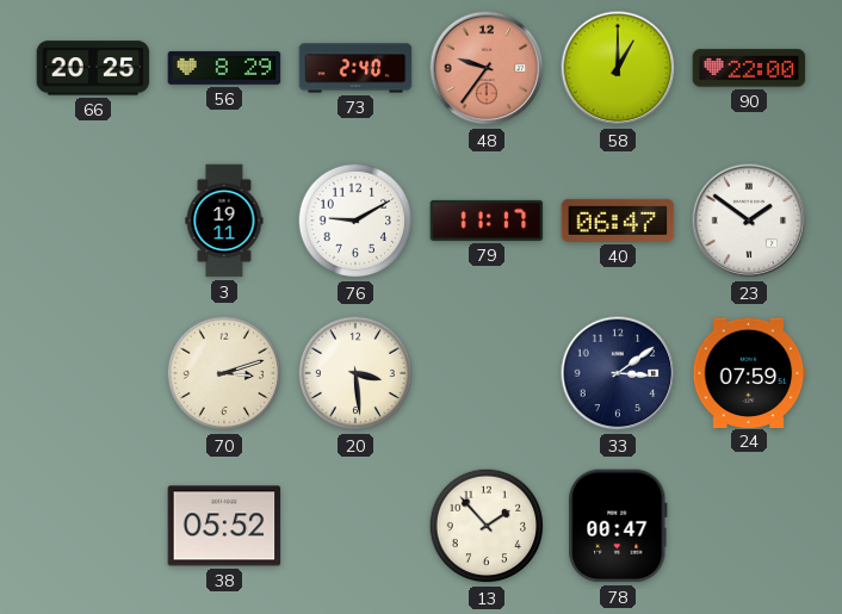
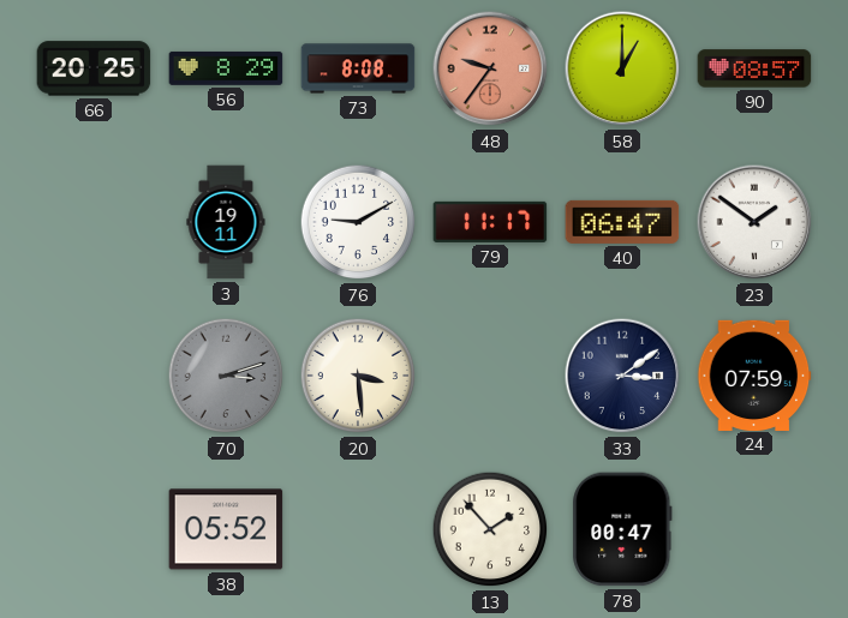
73: 2:40 -> 8:08
90: 22:00 -> 08:57
70 dial: cream -> grey
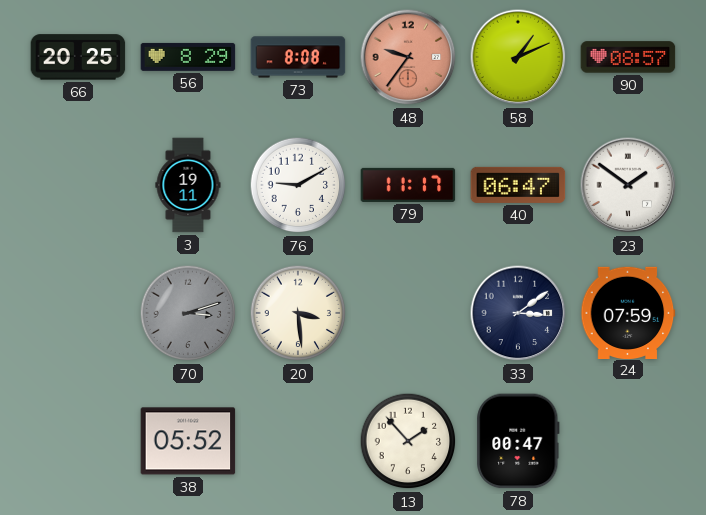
58: 1:00 -> 1:11
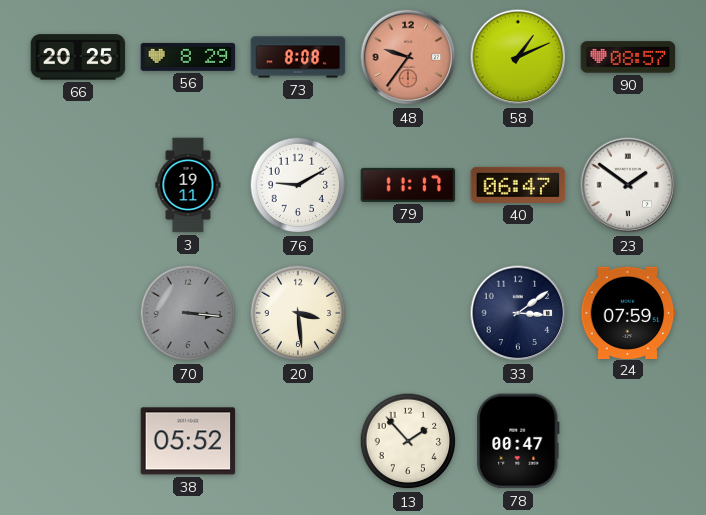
70: 3:12 -> 3:16
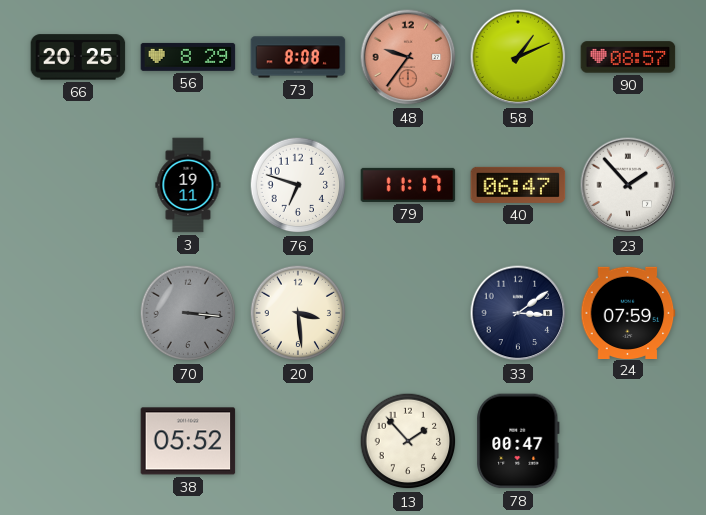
76: 9:10 -> 6:48
23: 1:51 -> 1:53
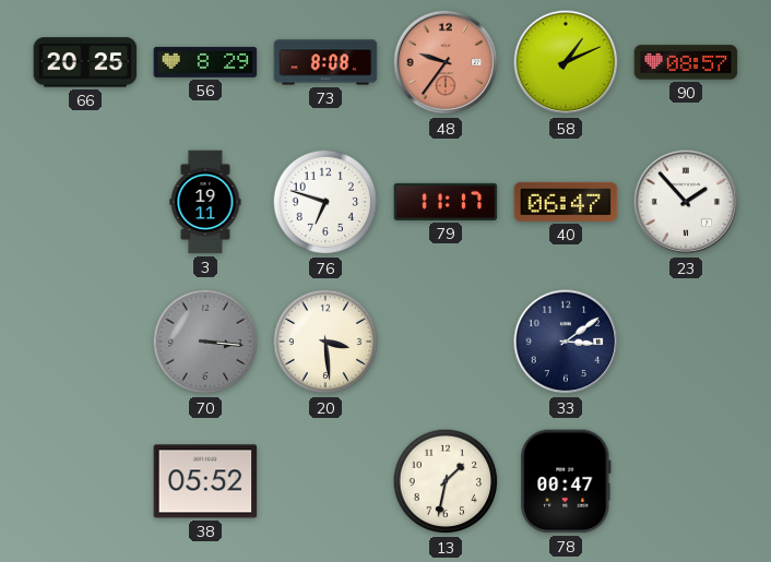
24: 07:59 -> none
13: 1:53 -> 1:32
